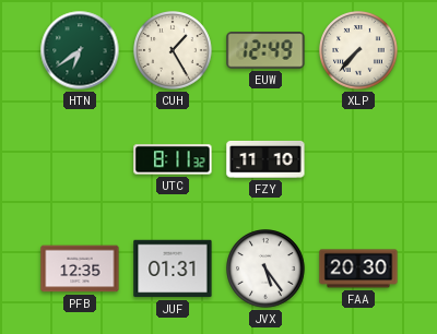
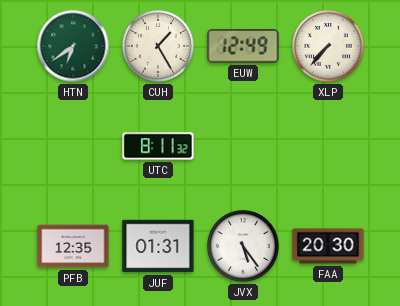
FZY: 11:10 -> none
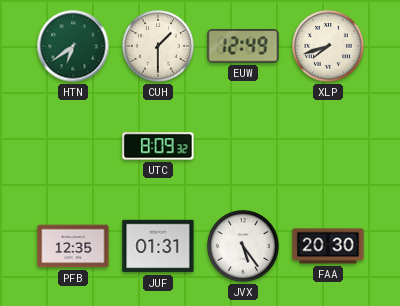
CUH: 1:25 -> 1:30
XLP: 7:37 -> 7:42
UTC: 8:11 -> 8:09
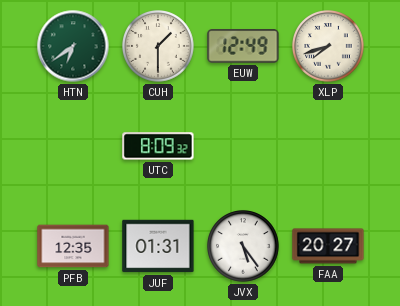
FAA: 20:30 -> 20:27
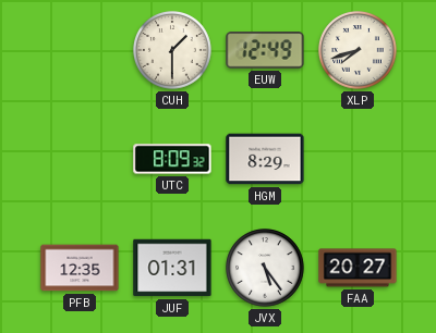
HTN: 6:39 -> none
HGM: none -> 8:29
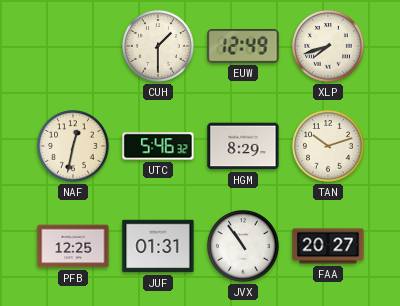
NAF: none -> 12:32
UTC: 8:09 -> 5:46
TAN: none -> 10:12
PFB: 12:35 -> 12:25
JVX: 5:24 -> 10:54
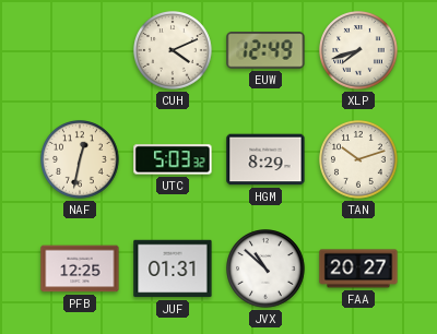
CUH: 1:30 -> 4:11
UTC: 5:46 -> 5:03
JVX: 10:54 -> 10:52
